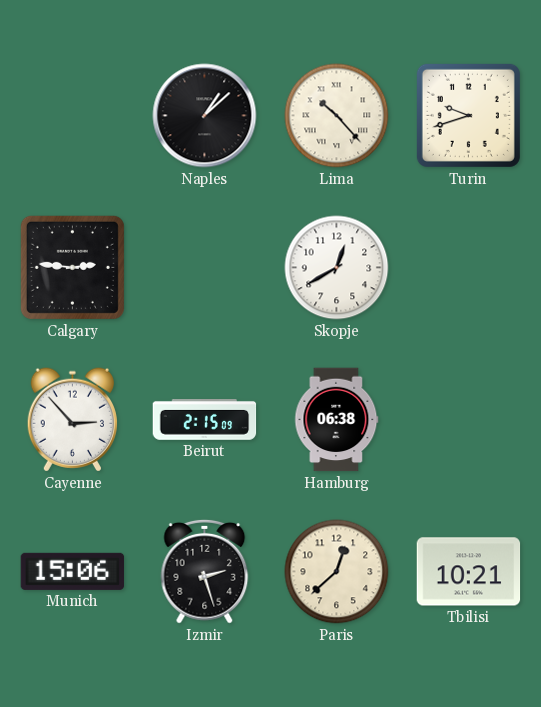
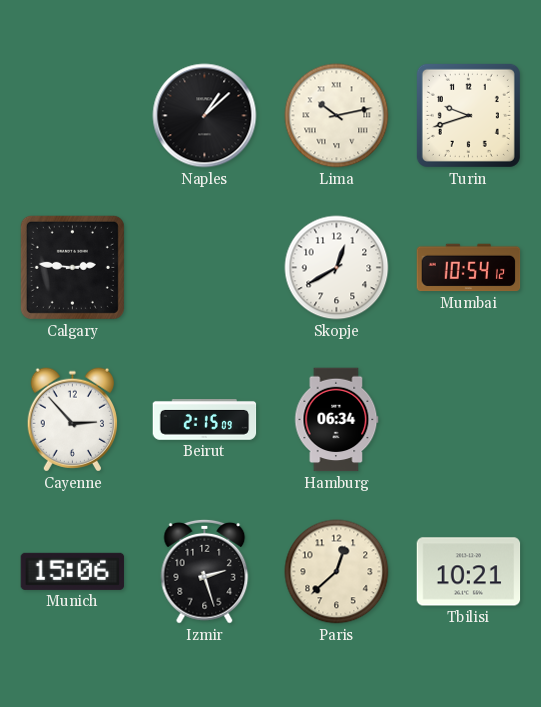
Lima: 10:23 -> 10:13
Mumbai: none -> 10:54
Hamburg: 06:38 -> 06:34
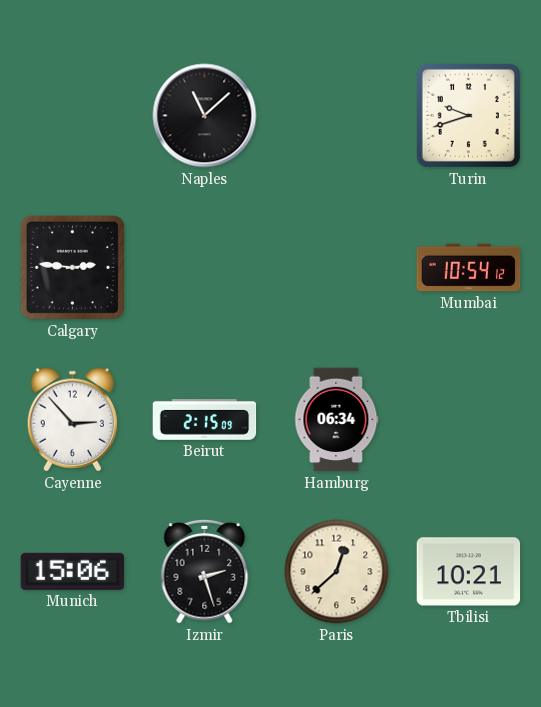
Naples: 1:08 -> 11:08
Lima: 10:13 -> none
Skopje: 12:40 -> none
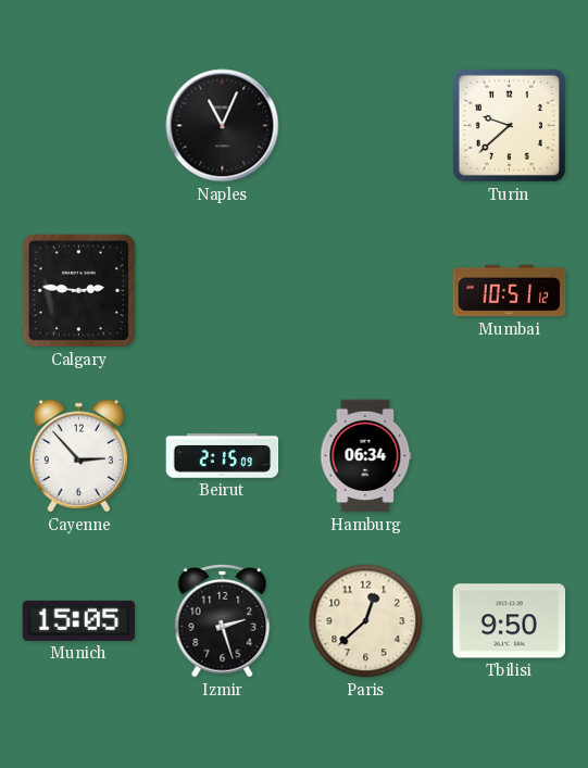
Naples: 11:08 -> 11:04
Turin: 9:42 -> 9:38
Mumbai: 10:54 -> 10:51
Munich: 15:06 -> 15:05
Tbilisi: 10:21 -> 9:50
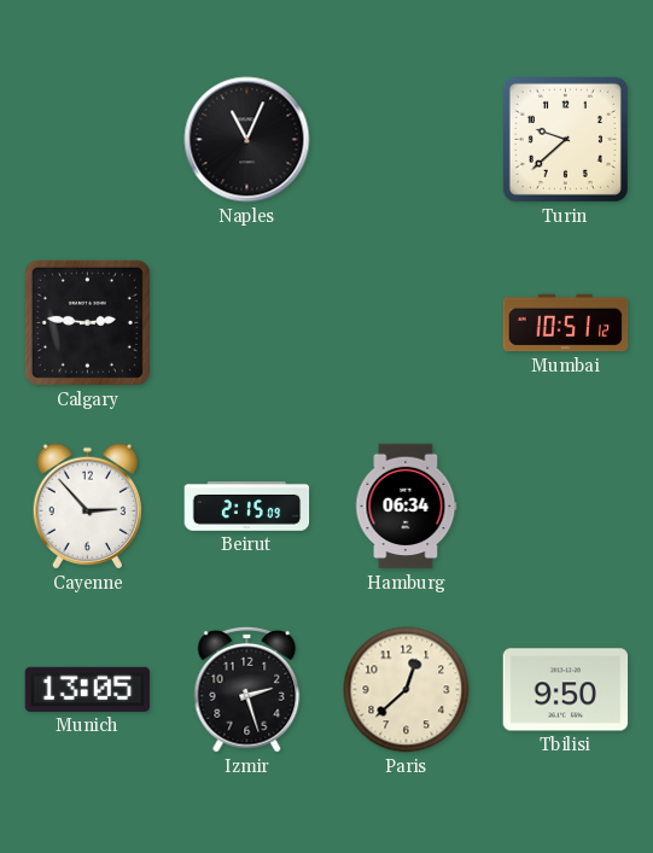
Munich: 15:05 -> 13:05
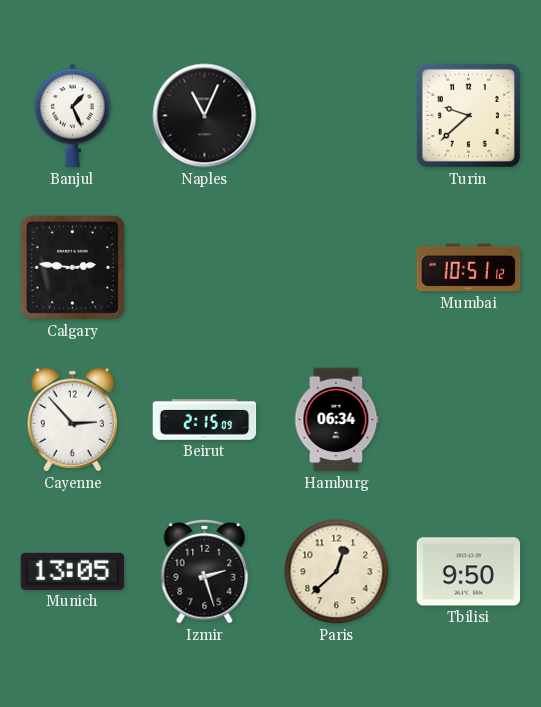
Banjul: none -> 1:26
